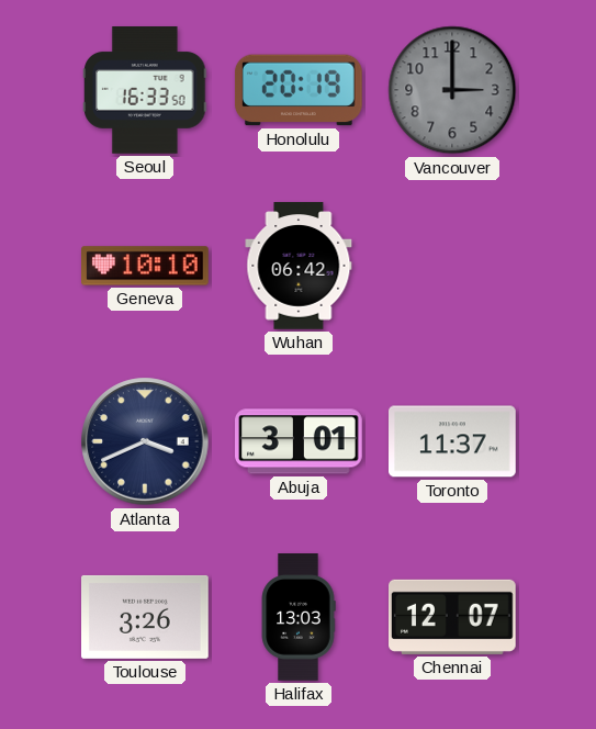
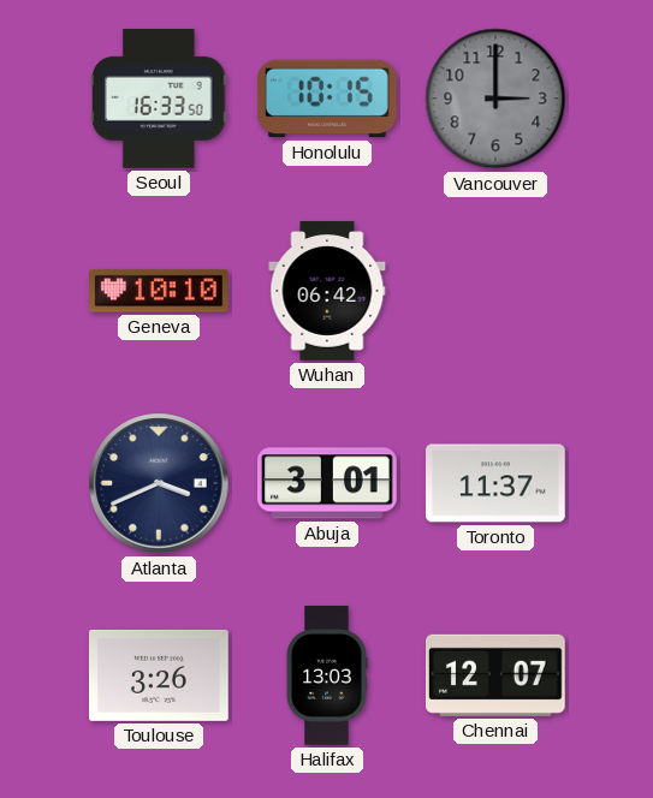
Honolulu: 20:19 -> 10:15
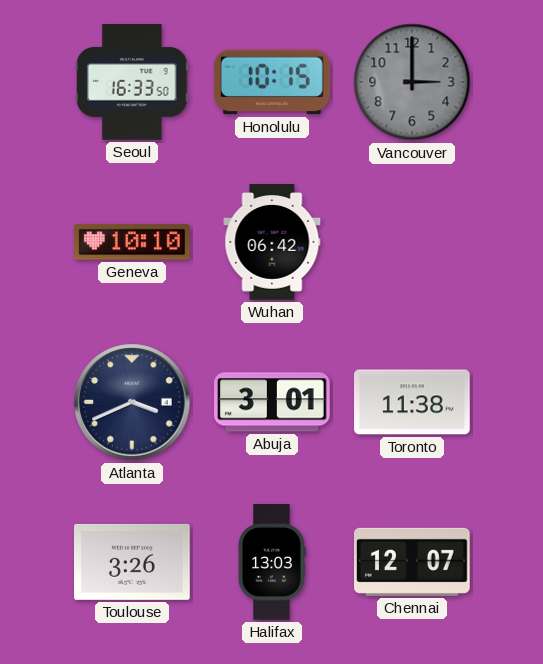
Toronto: 11:37 -> 11:38
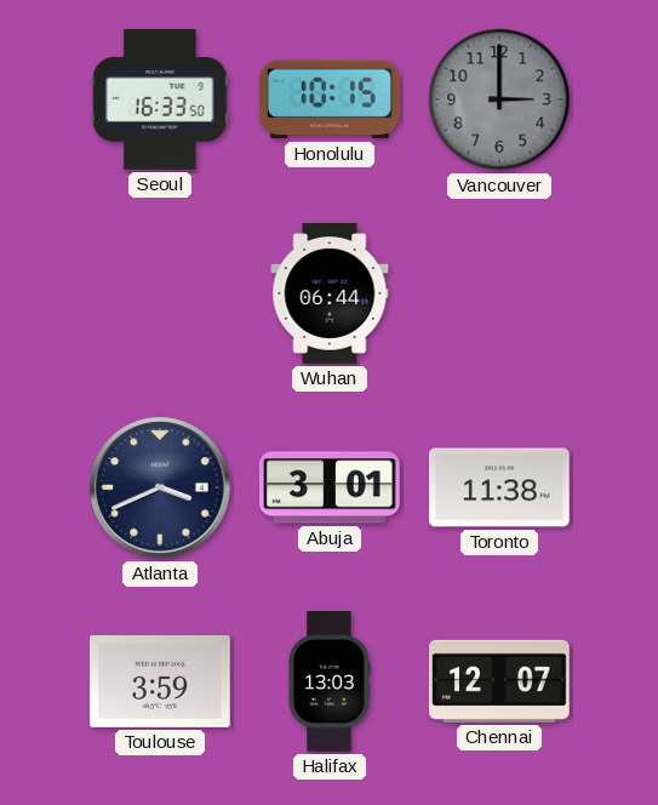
Geneva: 10:10 -> none
Wuhan: 06:42 -> 06:44
Toulouse: 3:26 -> 3:59
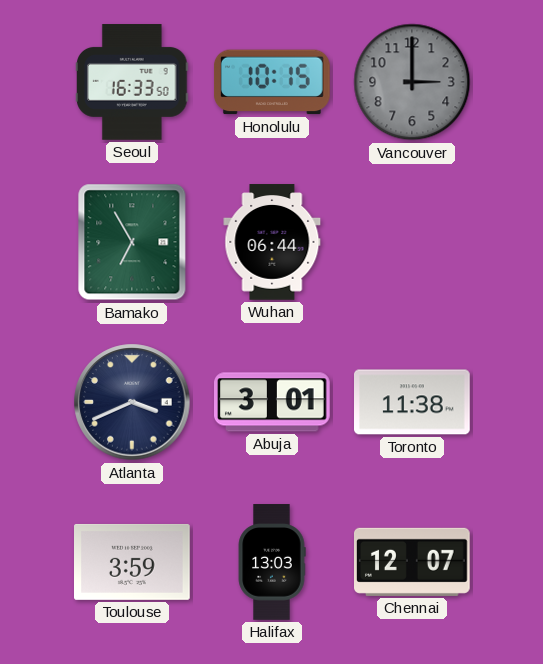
Bamako: none -> 6:55
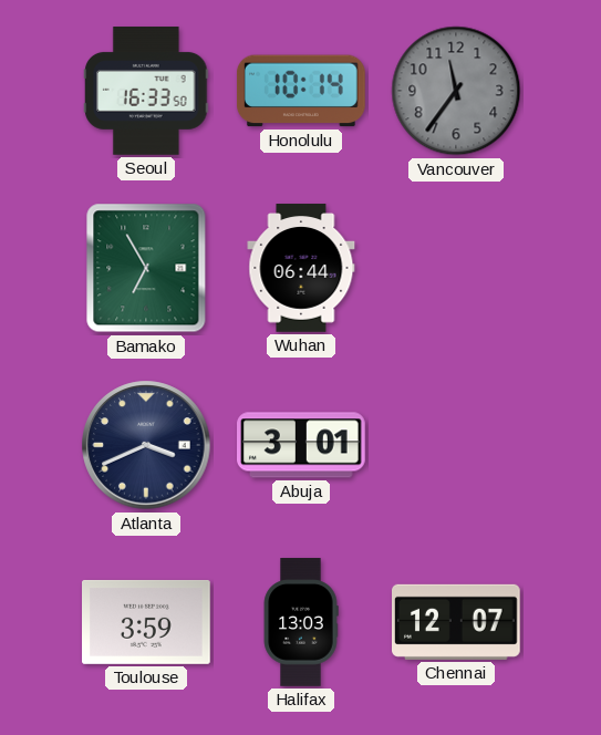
Honolulu: 10:15 -> 10:14
Vancouver: 3:00 -> 11:36
Toronto: 11:38 -> none
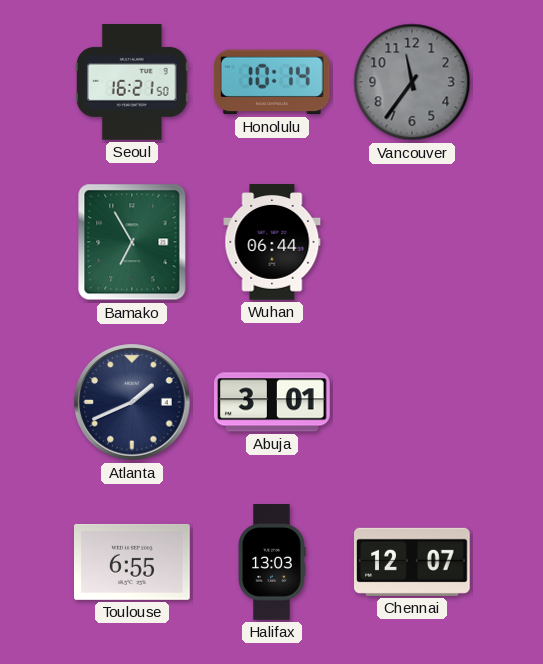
Seoul: 16:33 -> 16:21
Atlanta: 3:41 -> 1:41
Toulouse: 3:59 -> 6:55
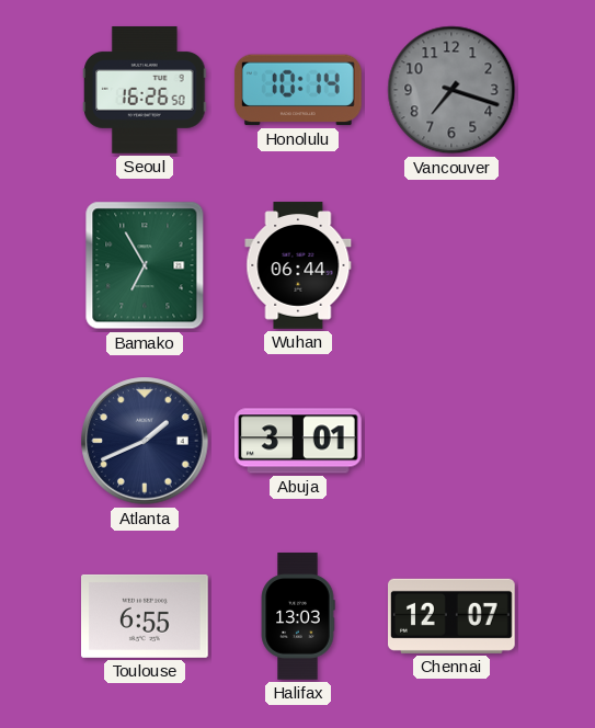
Seoul: 16:21 -> 16:26
Vancouver: 11:36 -> 7:18
